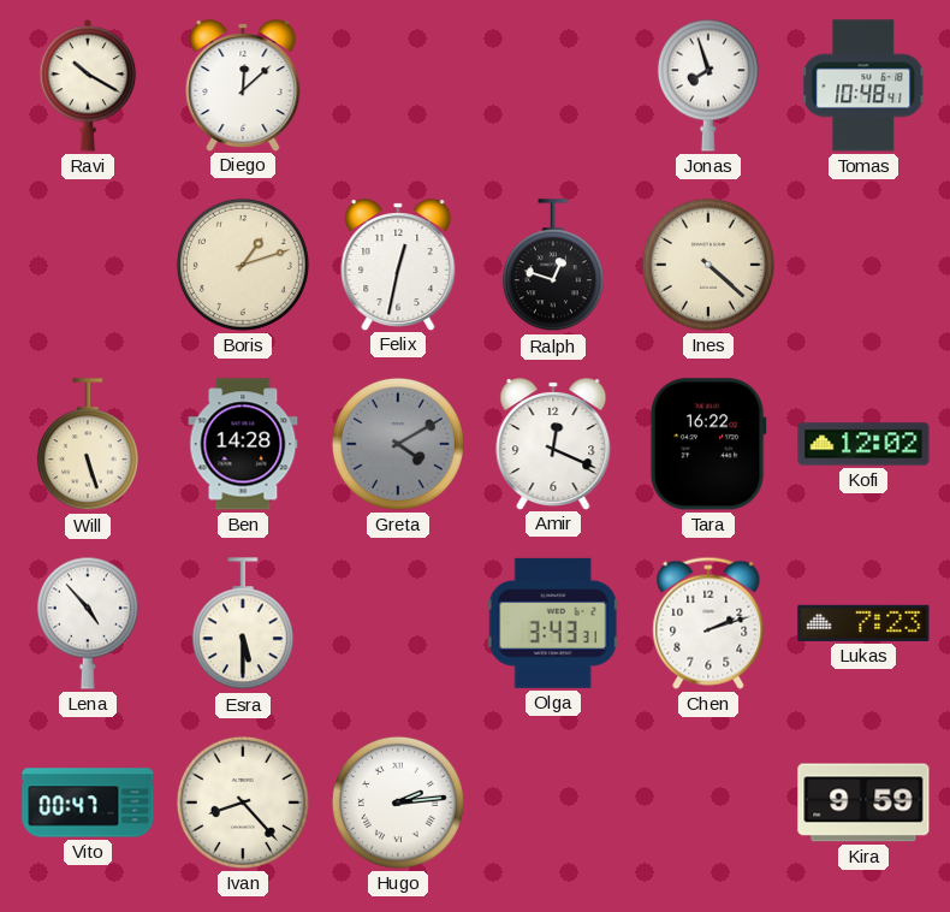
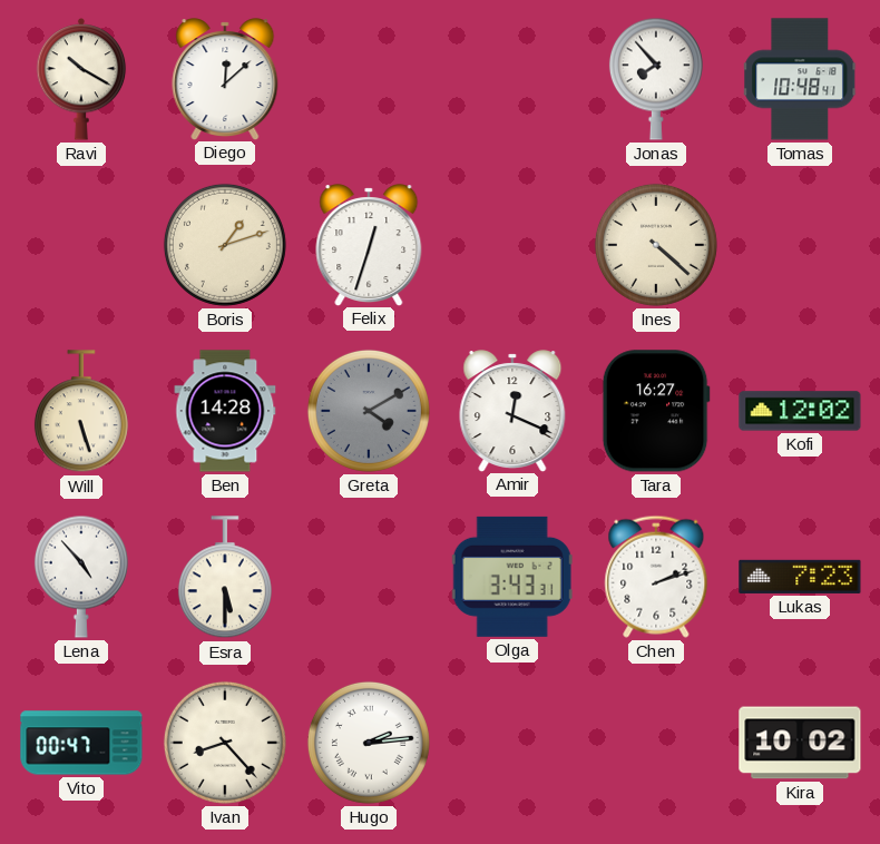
Jonas: 7:57 -> 7:53
Felix: 12:32 -> 12:33
Ralph: 12:48 -> none
Tara: 16:22 -> 16:27
Kira: 9:59 -> 10:02
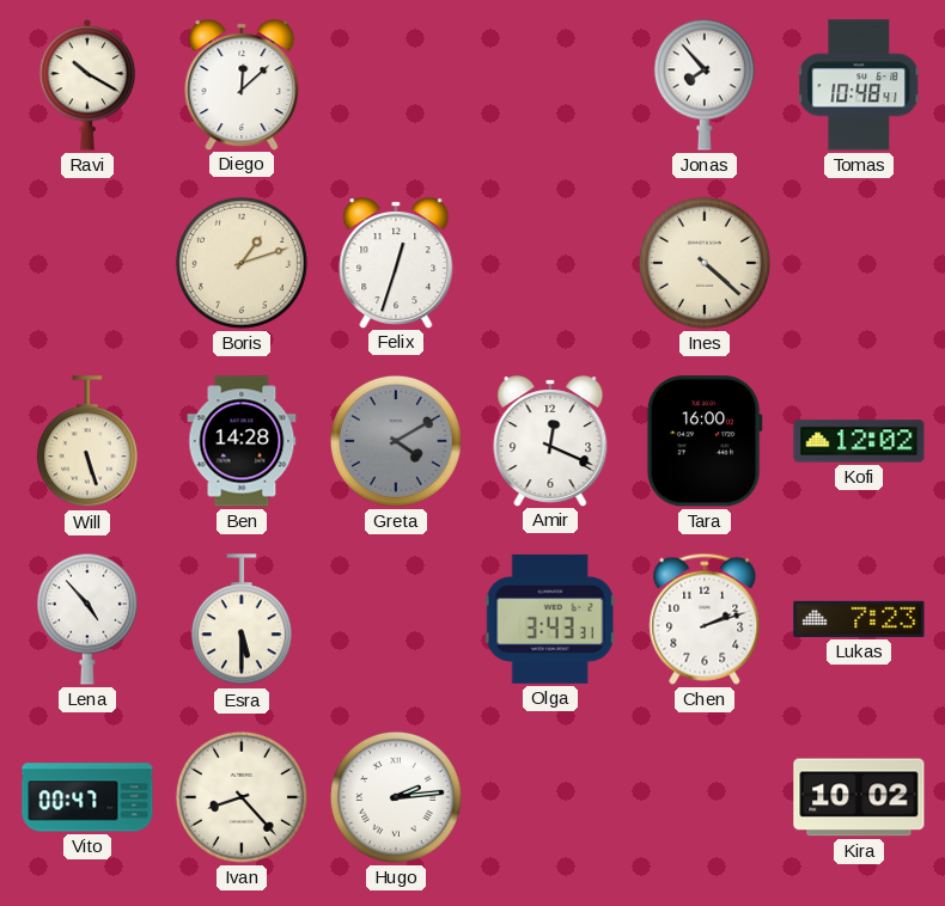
Tara: 16:27 -> 16:00
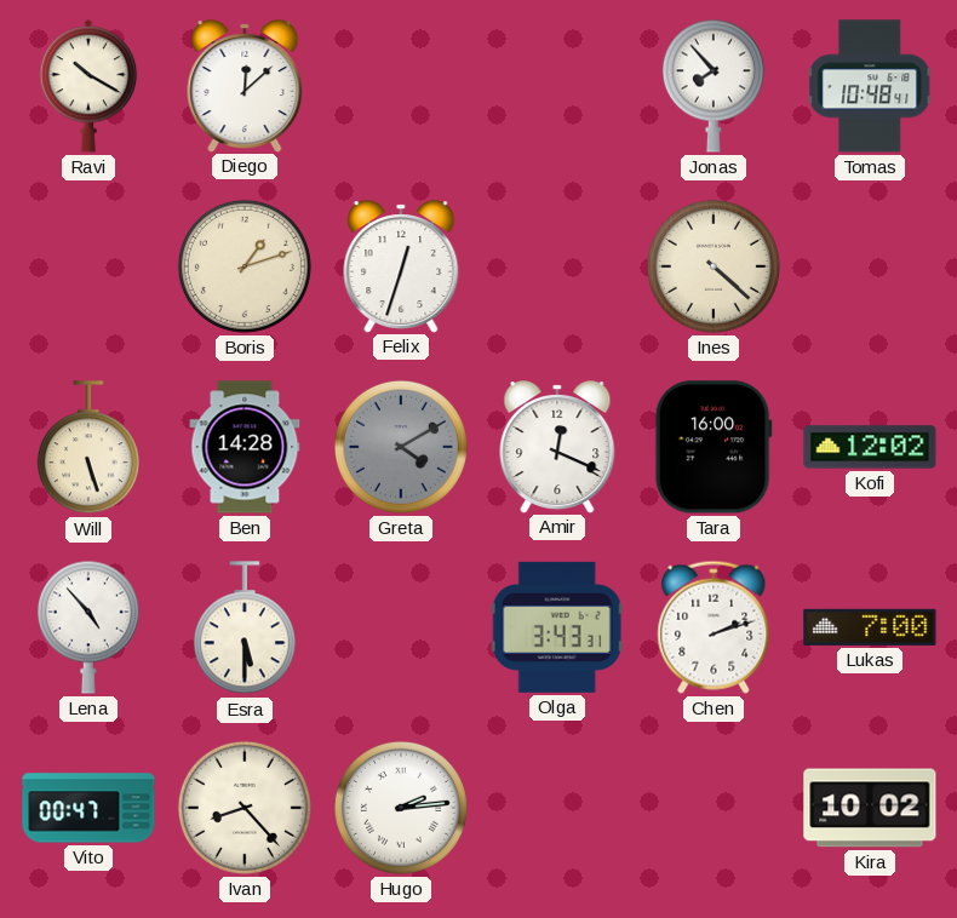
Lukas: 7:23 -> 7:00
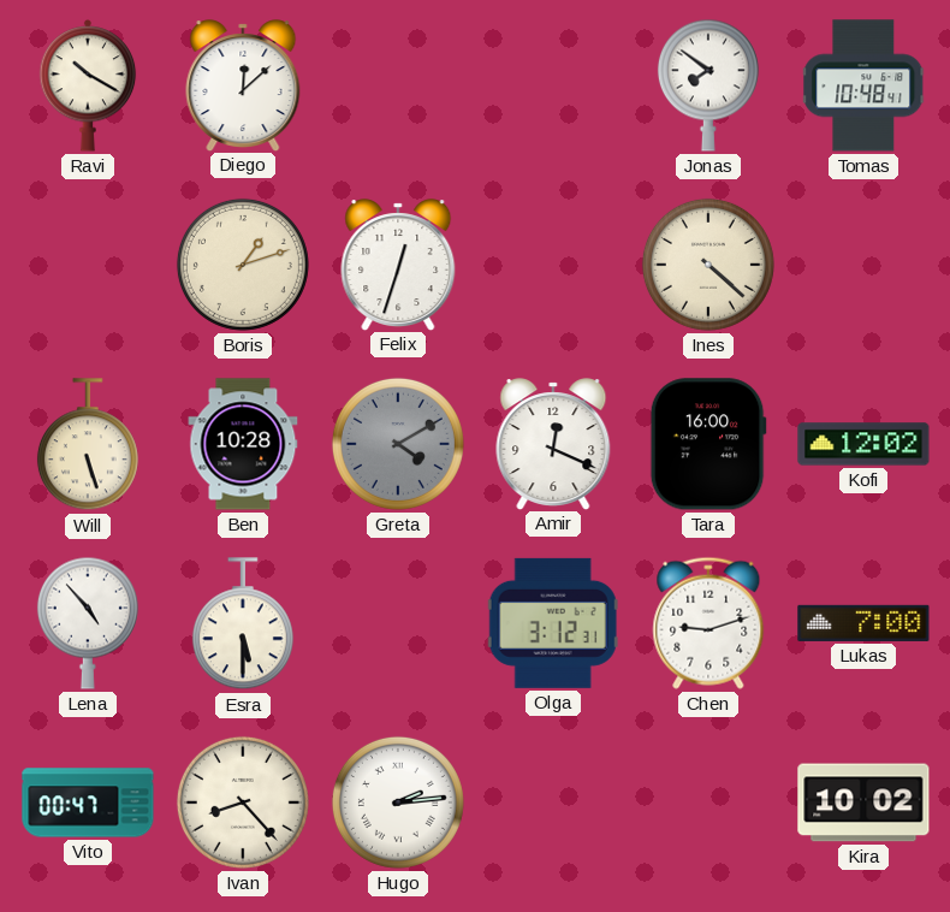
Jonas: 7:53 -> 7:51
Ben: 14:28 -> 10:28
Olga: 3:43 -> 3:12
Chen: 2:12 -> 9:12
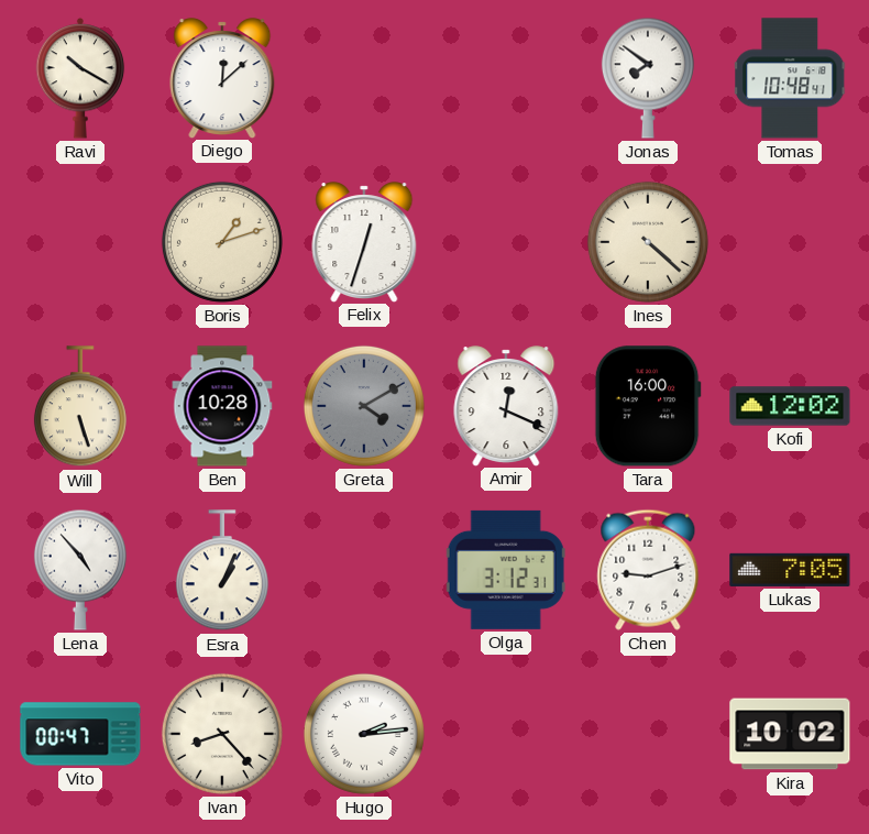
Esra: 5:30 -> 1:04
Lukas: 7:00 -> 7:05
